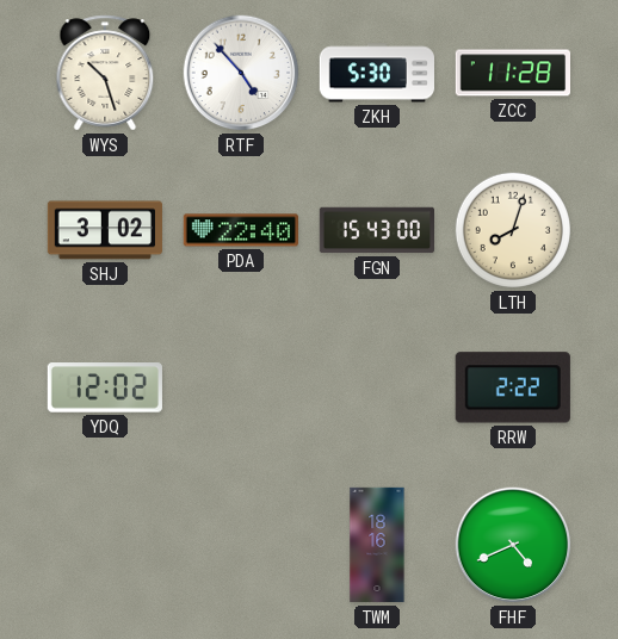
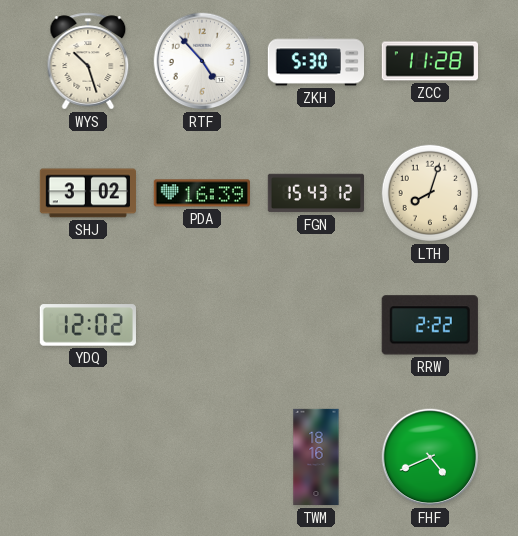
PDA: 22:40 -> 16:39
FGN: 15:43:00 -> 15:43:12
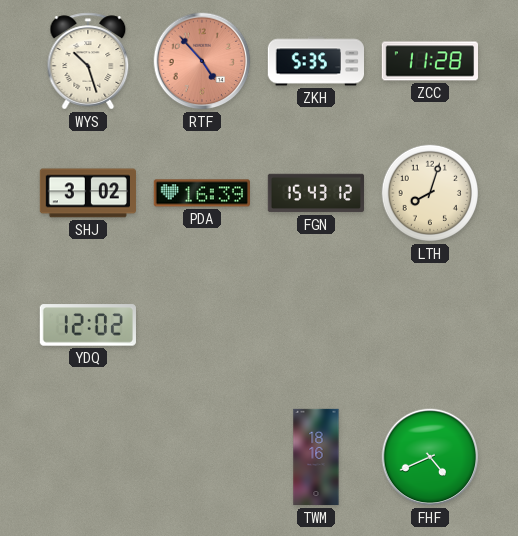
RTF dial: white -> salmon
ZKH: 5:30 -> 5:35
RRW: 2:22 -> none
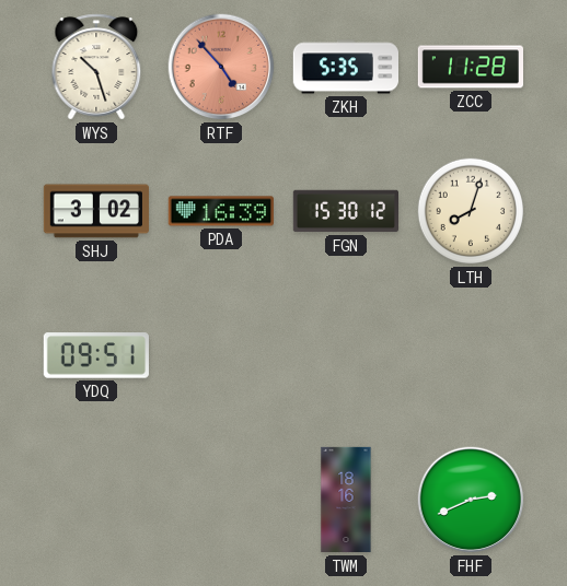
FGN: 15:43 -> 15:30
YDQ: 12:02 -> 09:51
FHF: 4:41 -> 2:41
